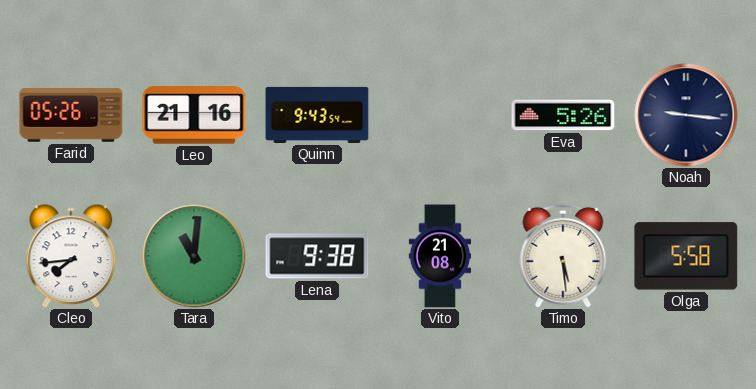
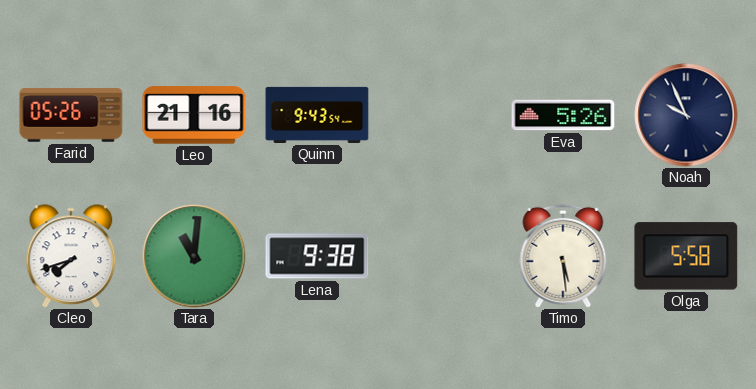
Noah: 9:16 -> 9:56
Cleo: 7:44 -> 7:42
Vito: 21:08 -> none
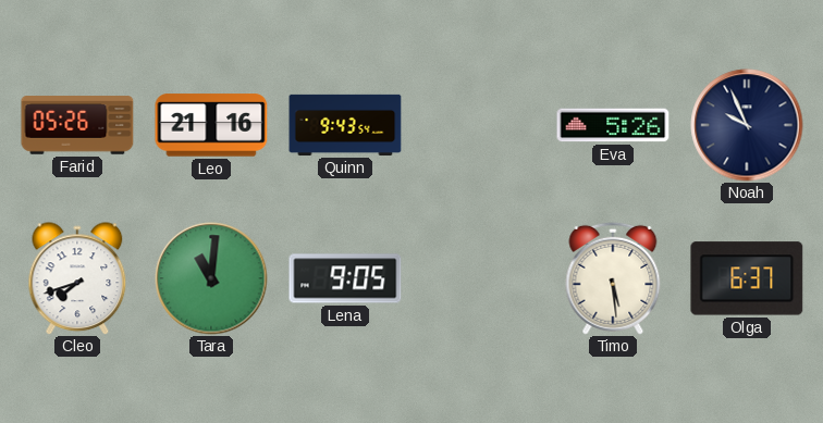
Lena: 9:38 -> 9:05
Olga: 5:58 -> 6:37
